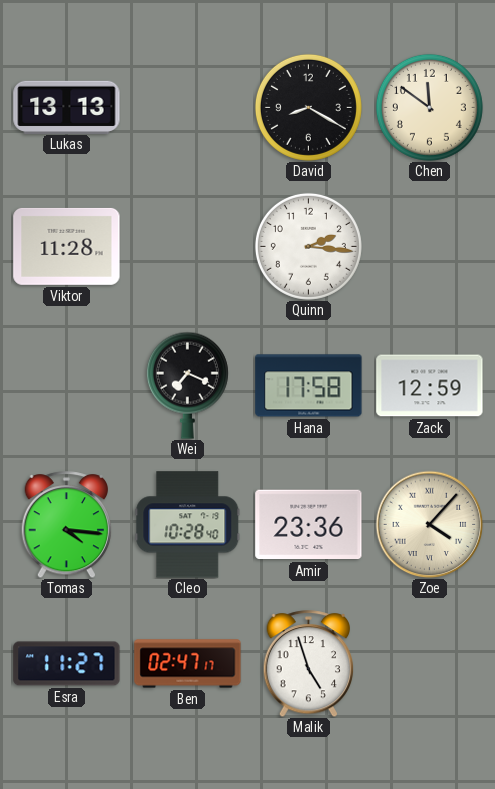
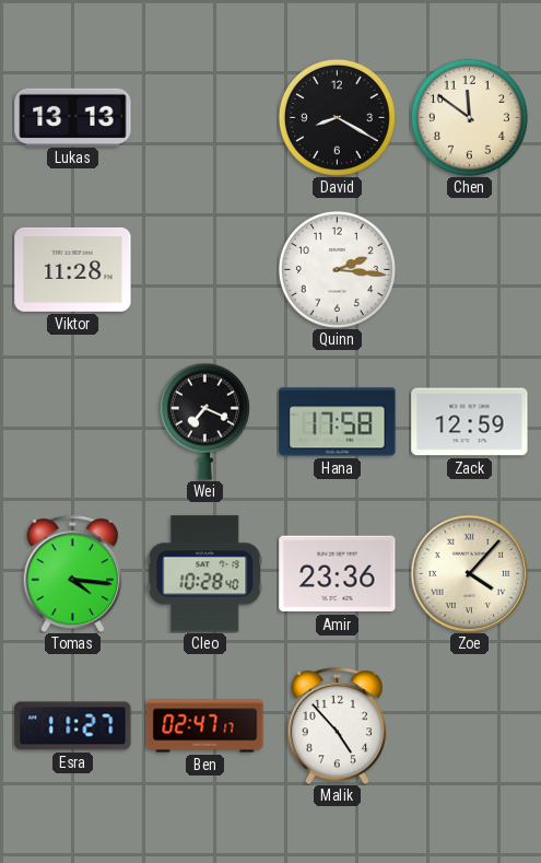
Malik: 4:57 -> 4:53
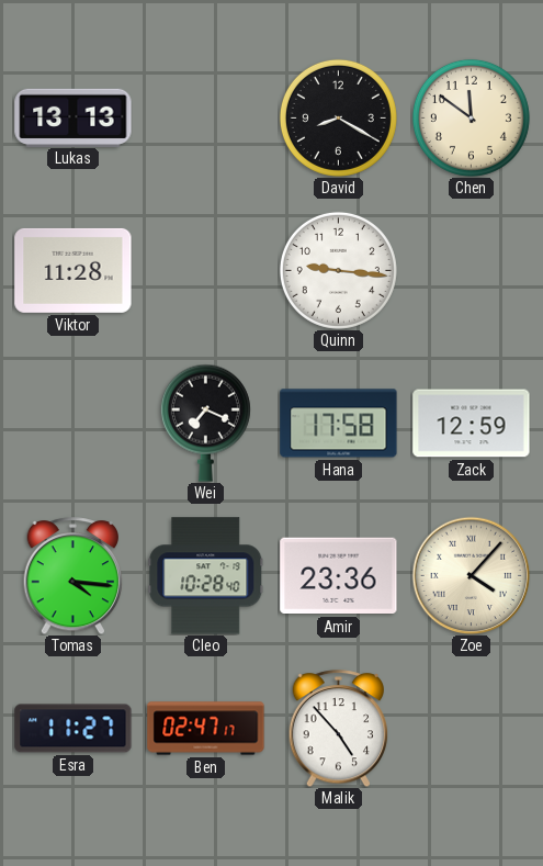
Quinn: 2:16 -> 9:16
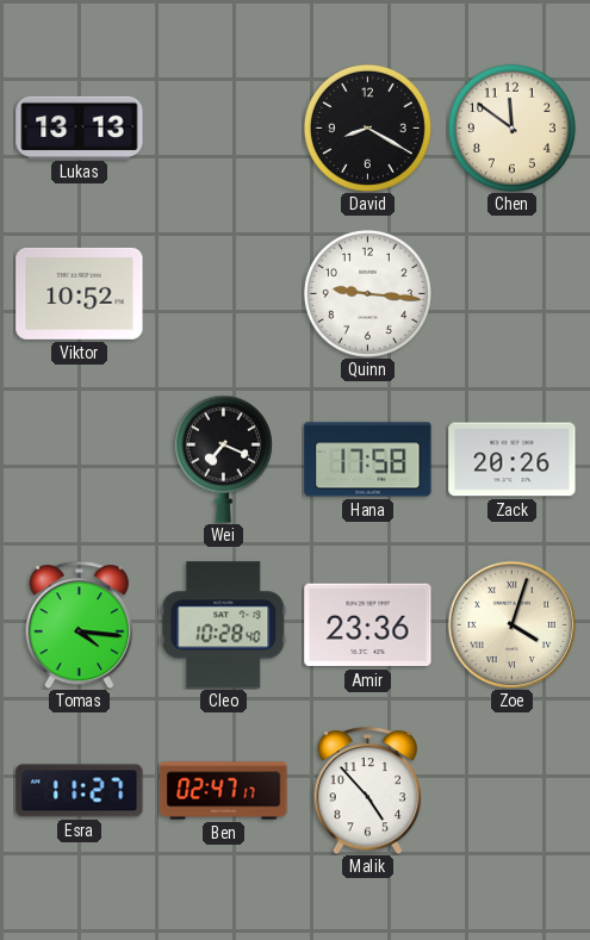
Viktor: 11:28 -> 10:52
Zack: 12:59 -> 20:26
Zoe: 4:07 -> 4:03
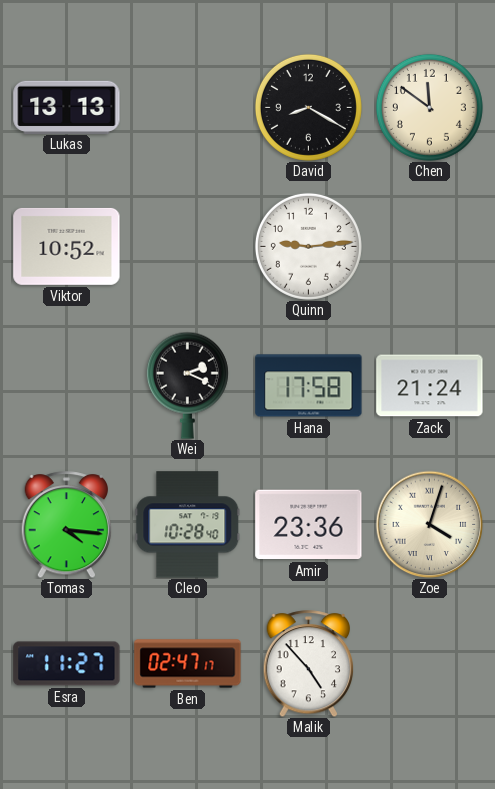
Quinn: 9:16 -> 9:14
Wei: 7:19 -> 2:19
Zack: 20:26 -> 21:24
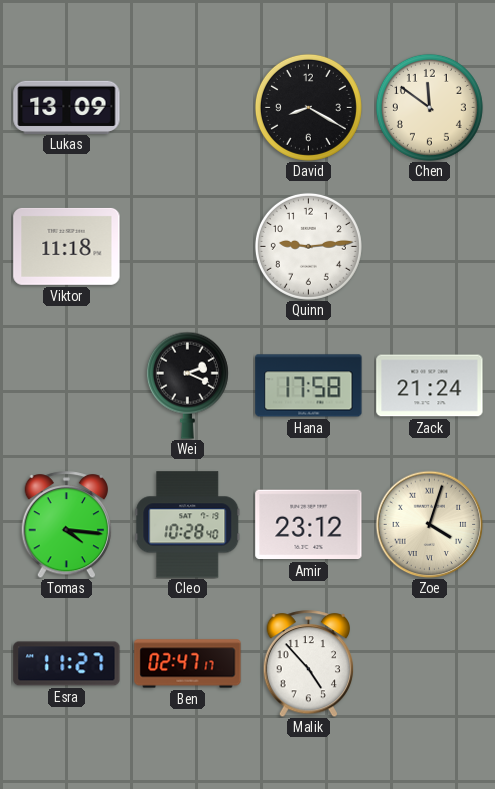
Lukas: 13:13 -> 13:09
Viktor: 10:52 -> 11:18
Amir: 23:36 -> 23:12
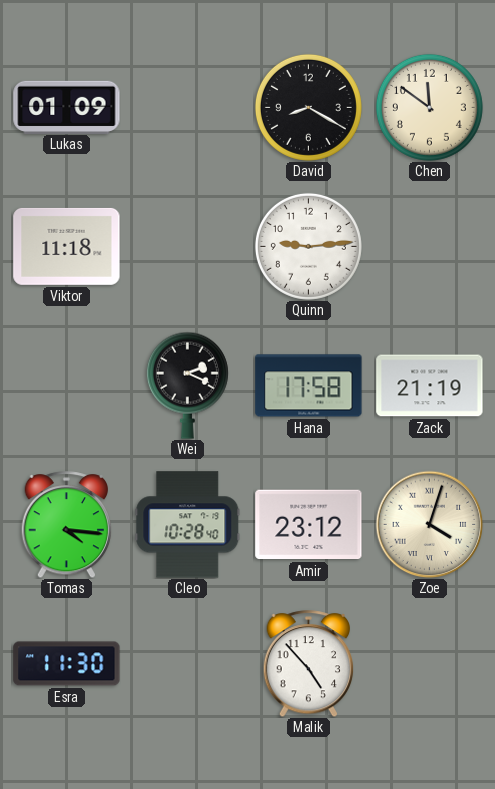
Lukas: 13:09 -> 01:09
Zack: 21:24 -> 21:19
Esra: 11:27 -> 11:30
Ben: 02:47 -> none
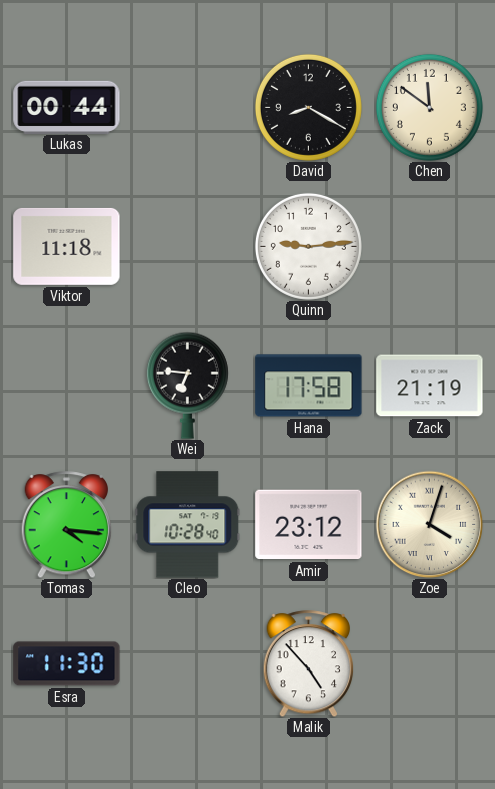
Lukas: 01:09 -> 00:44
Wei: 2:19 -> 6:46
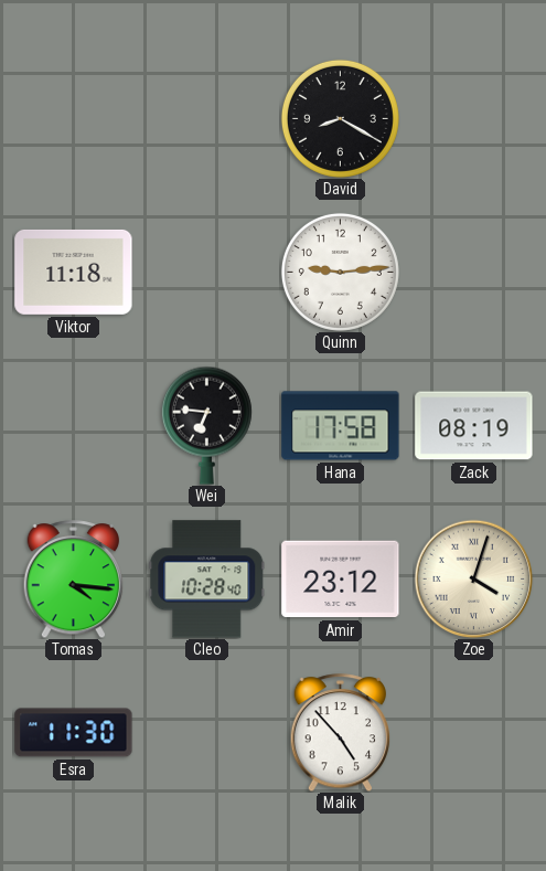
Lukas: 00:44 -> none
Chen: 11:51 -> none
Zack: 21:19 -> 08:19
